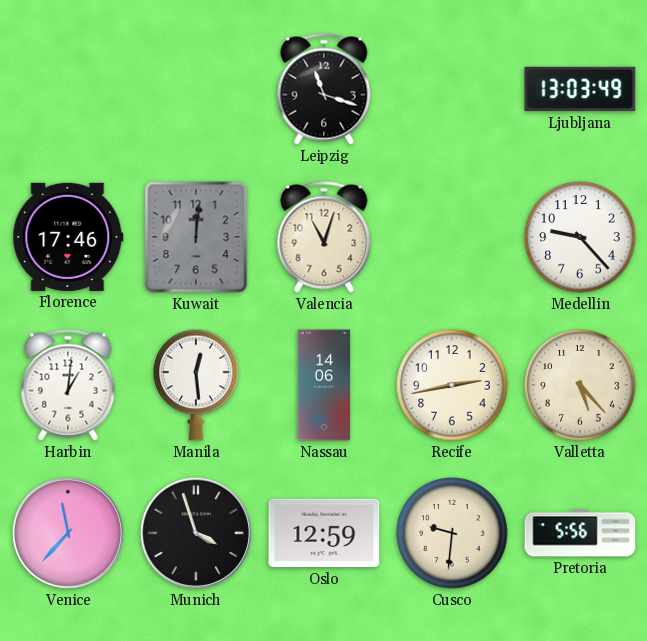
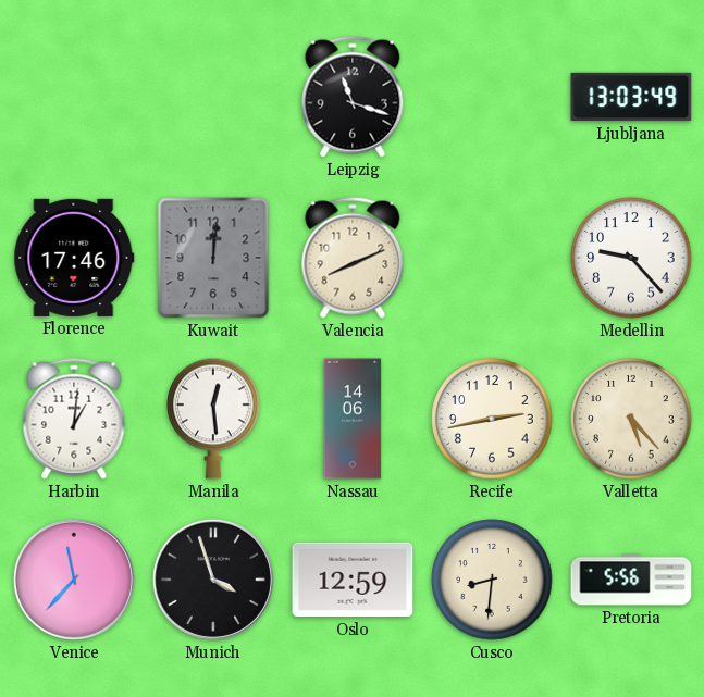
Valencia: 11:03 -> 8:11
Cusco: 9:31 -> 8:31
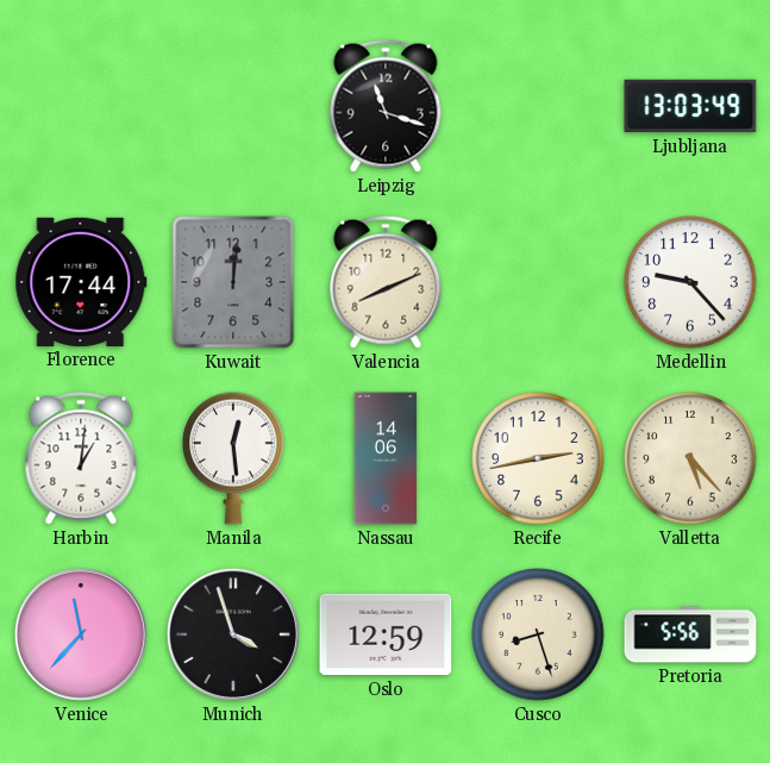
Florence: 17:46 -> 17:44
Cusco: 8:31 -> 8:27
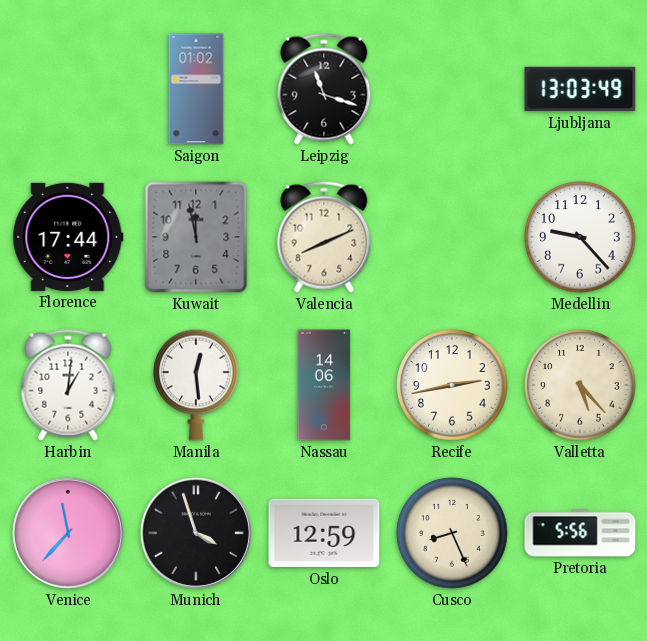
Saigon: none -> 01:02
Kuwait: 12:01 -> 11:58
Cusco: 8:27 -> 8:26
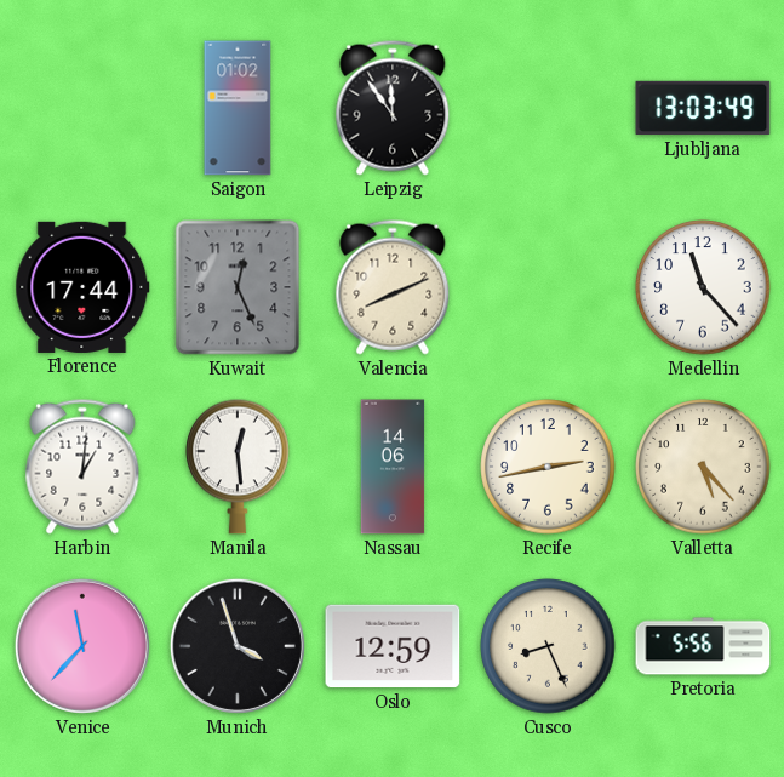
Leipzig: 11:18 -> 11:54
Kuwait: 11:58 -> 12:26
Medellin: 9:23 -> 11:23
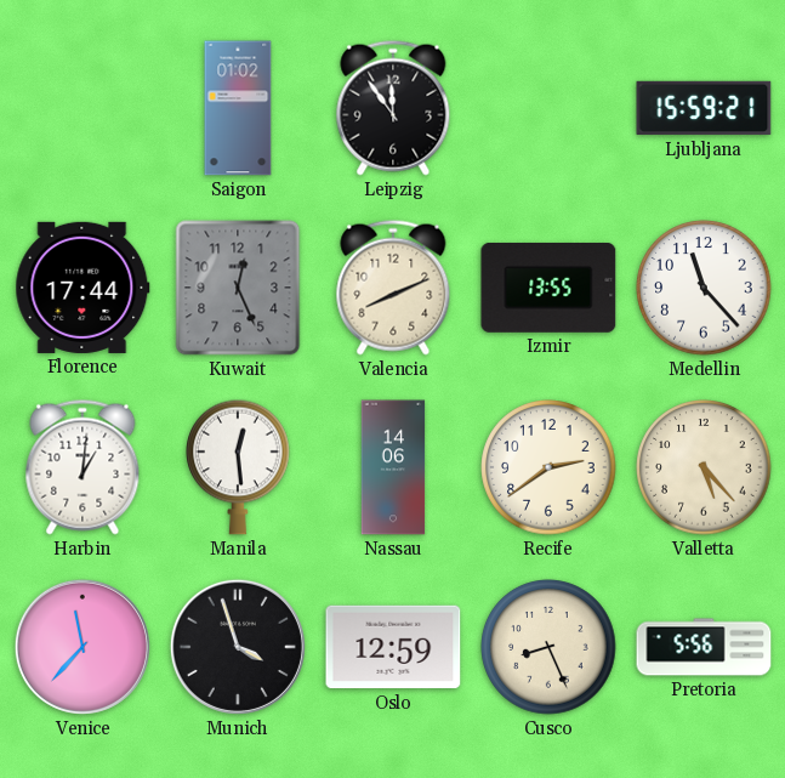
Ljubljana: 13:03 -> 15:59
Izmir: none -> 13:55
Recife: 2:43 -> 2:39
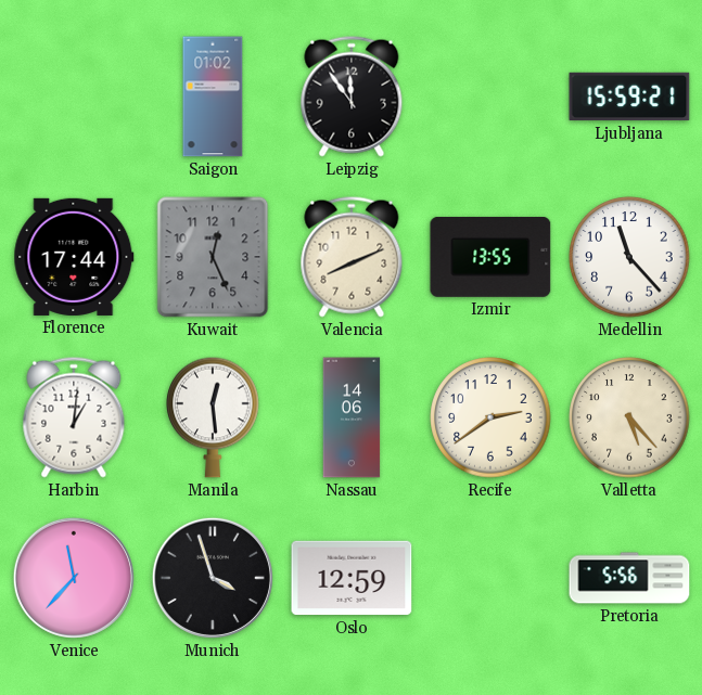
Cusco: 8:26 -> none
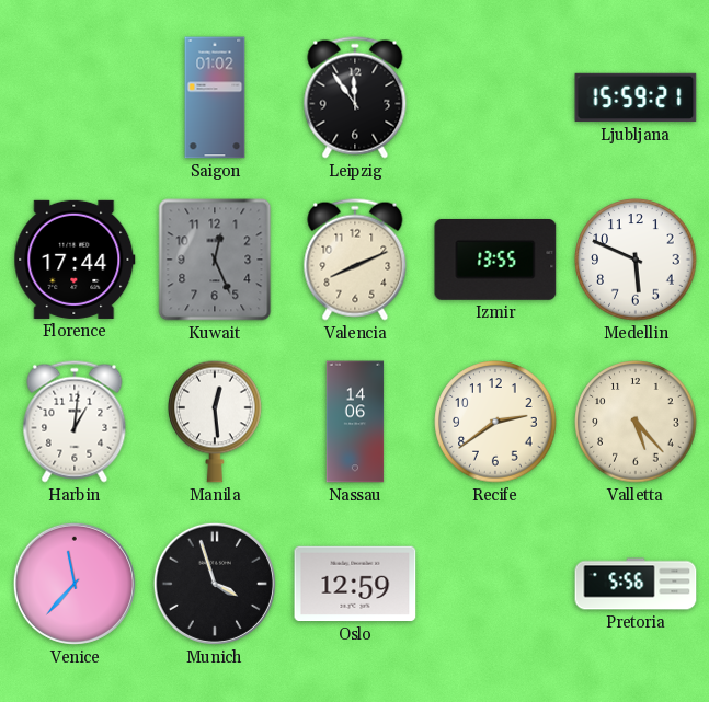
Medellin: 11:23 -> 5:49
